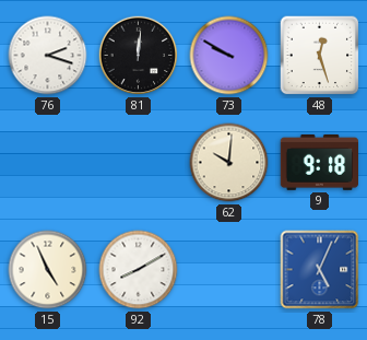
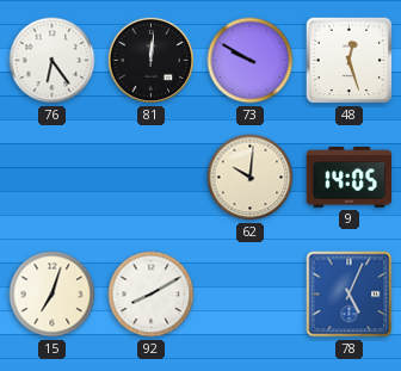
76: 2:18 -> 6:24
9: 9:18 -> 14:05
15: 4:56 -> 7:03
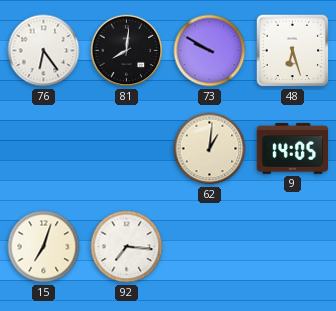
81: 12:01 -> 8:01
48: 12:27 -> 6:27
62: 10:01 -> 1:01
92: 8:10 -> 7:16
78: 5:04 -> none
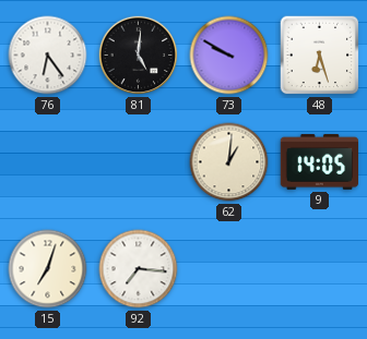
81: 8:01 -> 5:01
